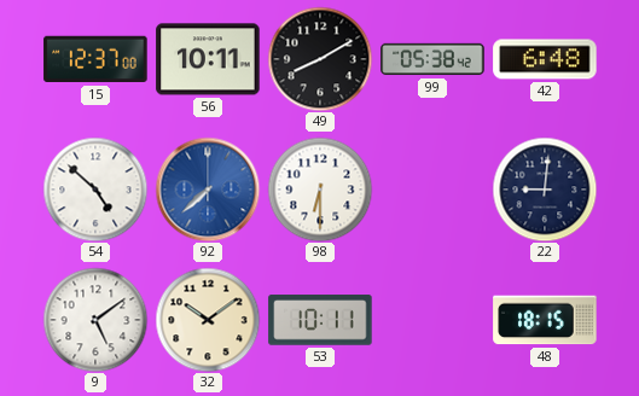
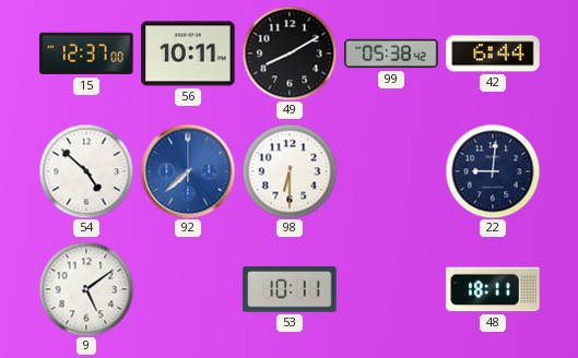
42: 6:48 -> 6:44
32: 10:09 -> none
48: 18:15 -> 18:11
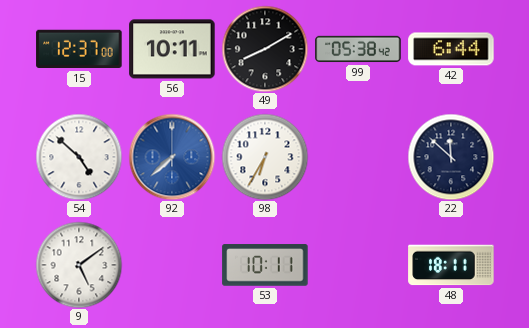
98: 6:30 -> 6:35
22: 9:01 -> 11:52
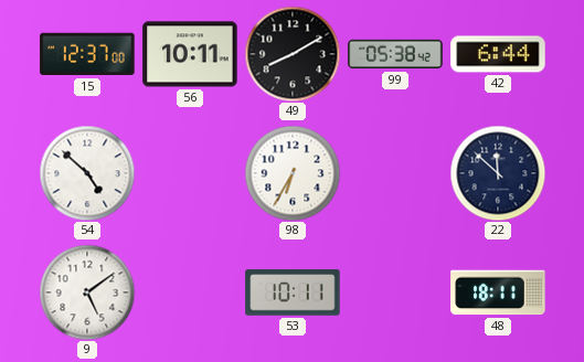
92: 7:38 -> none
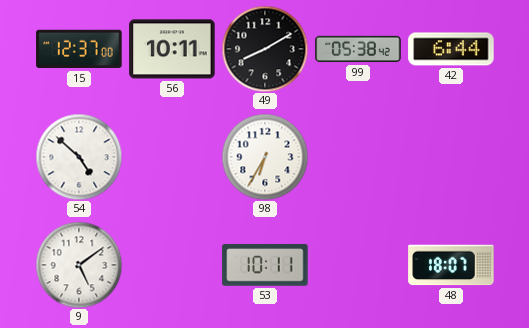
22: 11:52 -> none
48: 18:11 -> 18:07
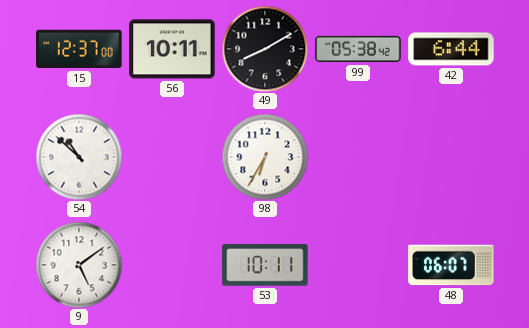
54: 4:52 -> 10:52
48: 18:07 -> 06:07
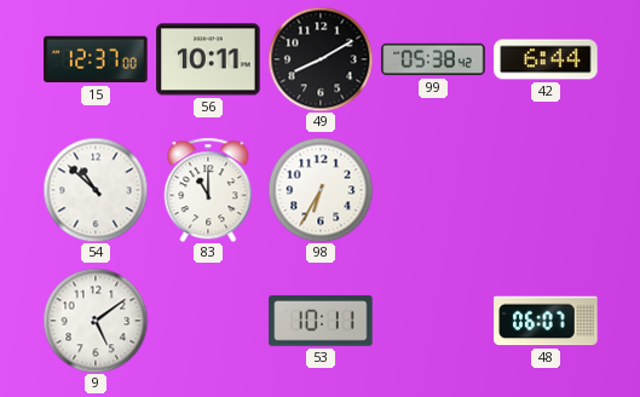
83: none -> 11:00
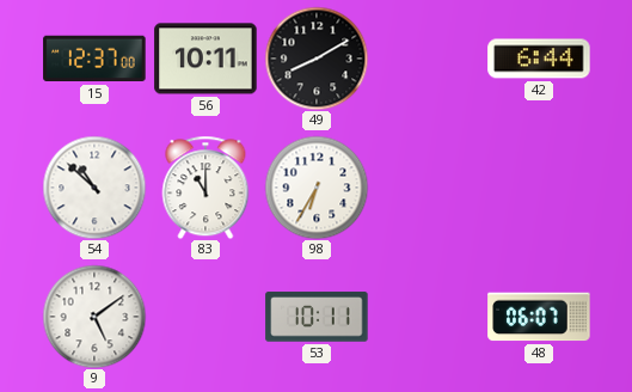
99: 05:38 -> none
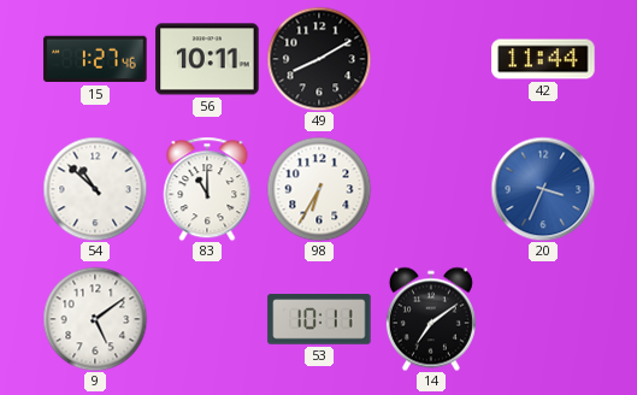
15: 12:37 -> 1:27
42: 6:44 -> 11:44
20: none -> 3:34
14: none -> 7:09
48: 06:07 -> none
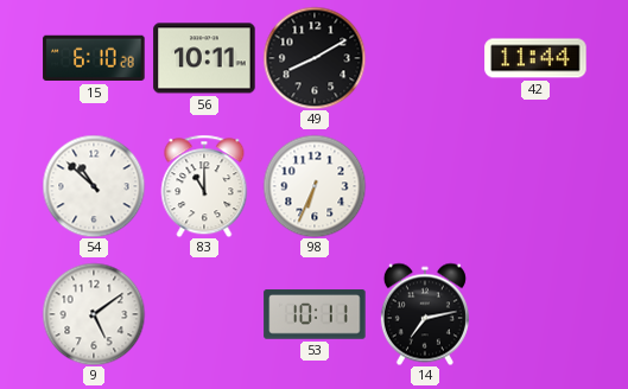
15: 1:27 -> 6:10
98: 6:35 -> 6:34
20: 3:34 -> none
14: 7:09 -> 7:13
